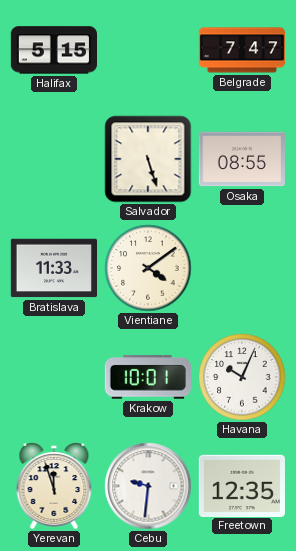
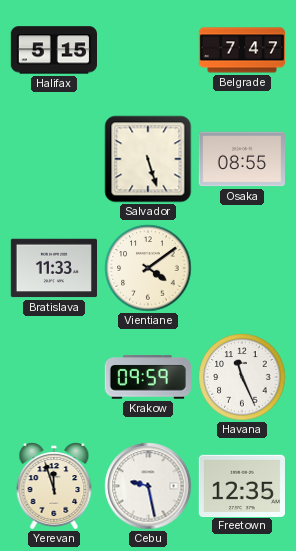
Krakow: 10:01 -> 09:59
Havana: 10:04 -> 11:26
Cebu: 9:31 -> 9:28
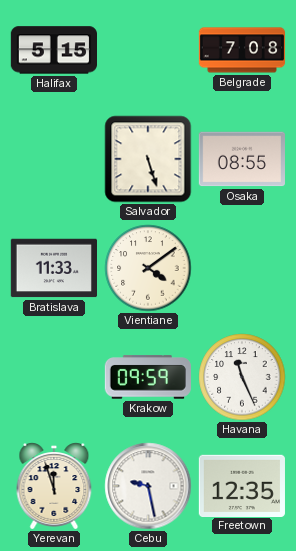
Belgrade: 7:47 -> 7:08
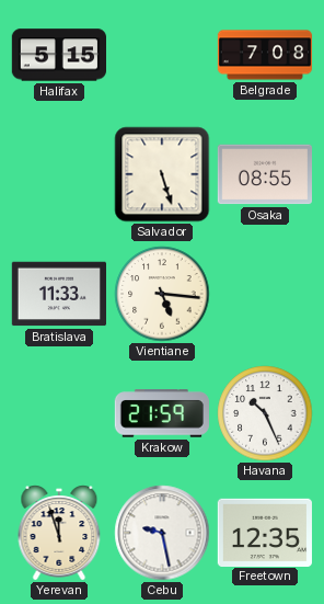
Vientiane: 4:09 -> 5:16
Krakow: 09:59 -> 21:59
Havana: 11:26 -> 10:26
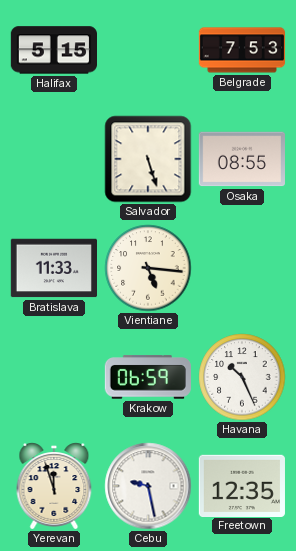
Belgrade: 7:08 -> 7:53
Krakow: 21:59 -> 06:59
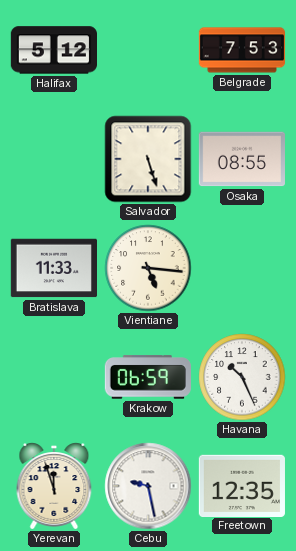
Halifax: 5:15 -> 5:12
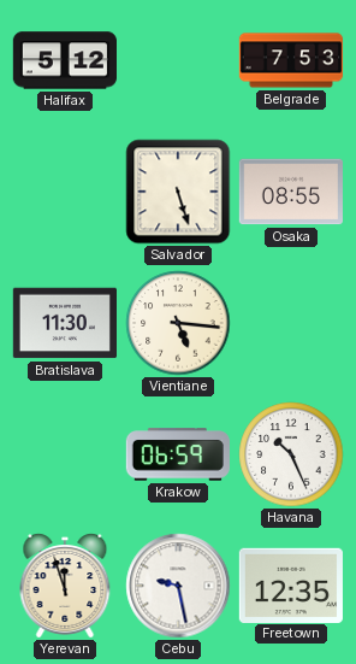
Bratislava: 11:33 -> 11:30
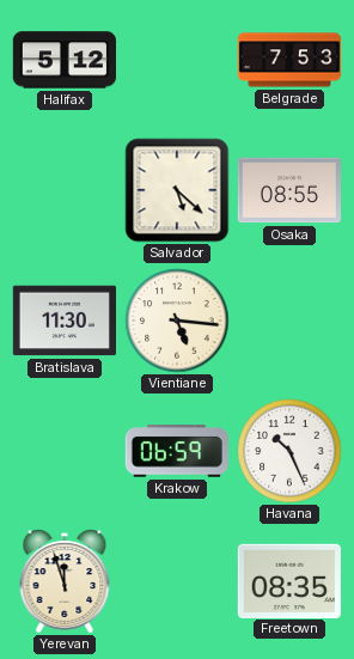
Salvador: 5:27 -> 5:22
Cebu: 9:28 -> none
Freetown: 12:35 -> 08:35
